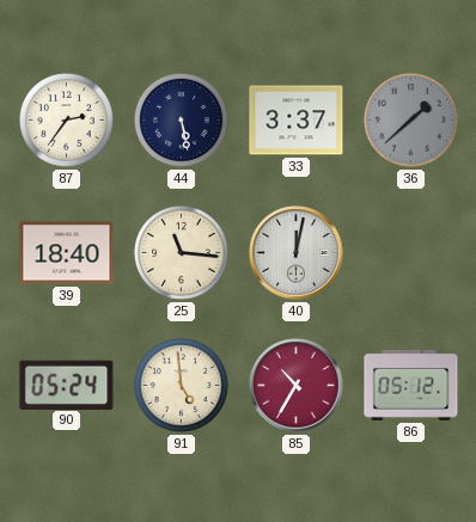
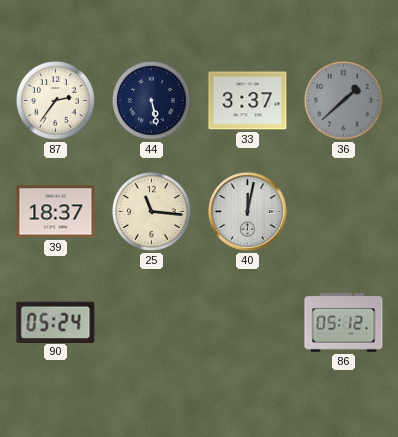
39: 18:40 -> 18:37
91: 4:59 -> none
85: 10:35 -> none
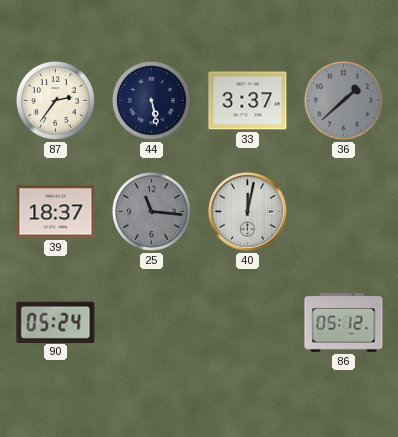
25 dial: cream -> grey
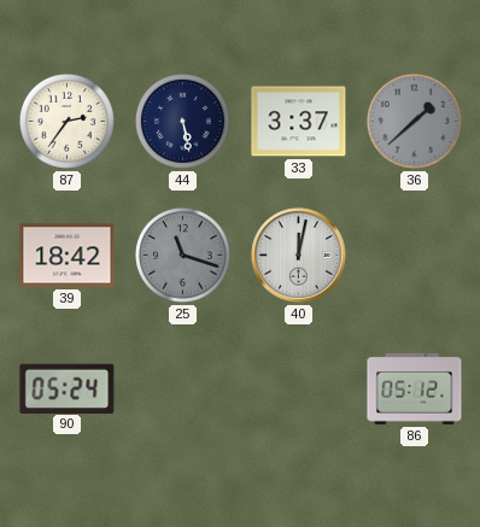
39: 18:37 -> 18:42
25: 11:16 -> 11:18
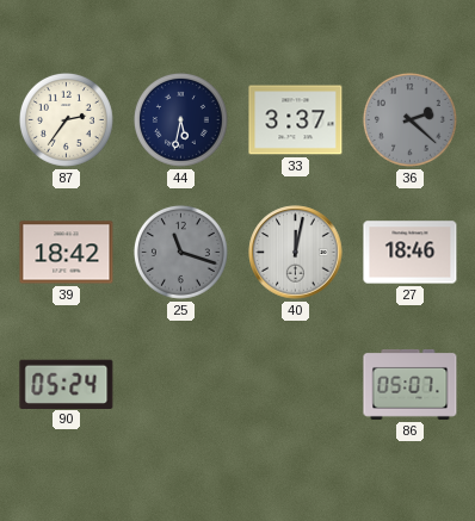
44: 5:28 -> 5:32
36: 1:38 -> 2:22
27: none -> 18:46
86: 05:12 -> 05:07
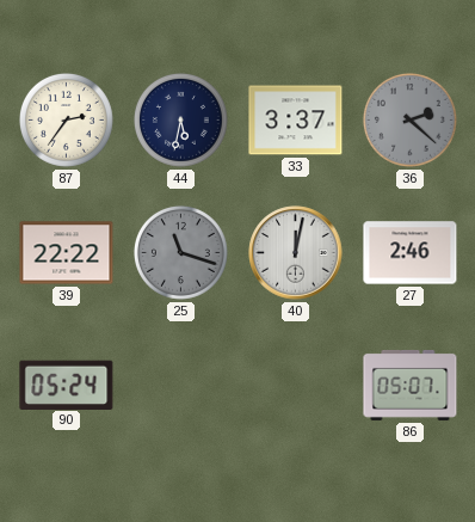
39: 18:42 -> 22:22
27: 18:46 -> 2:46
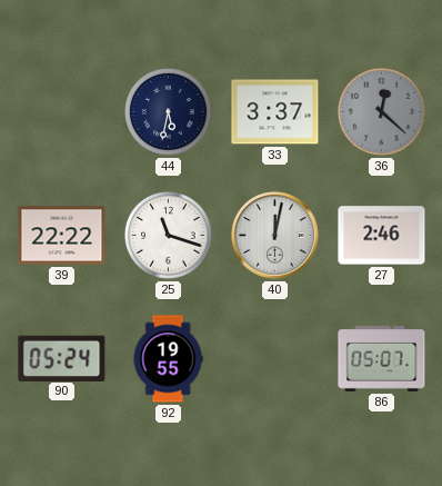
87: 2:36 -> none
36: 2:22 -> 12:22
25 dial: grey -> white
92: none -> 19:55
